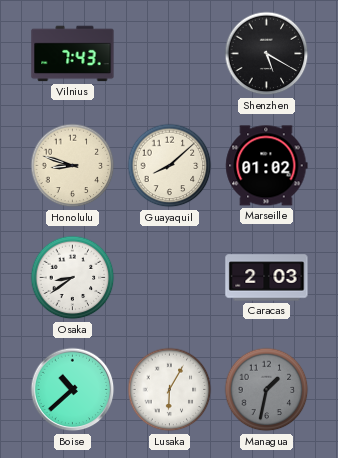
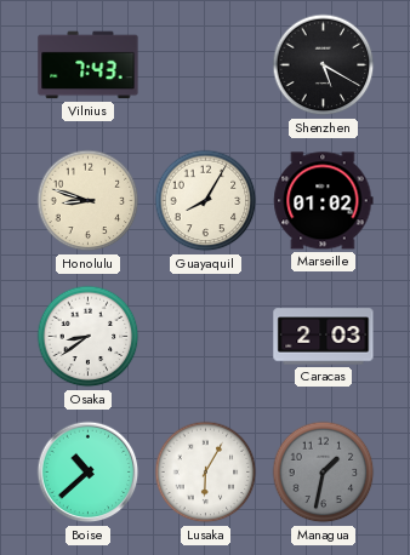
Guayaquil: 8:08 -> 8:05
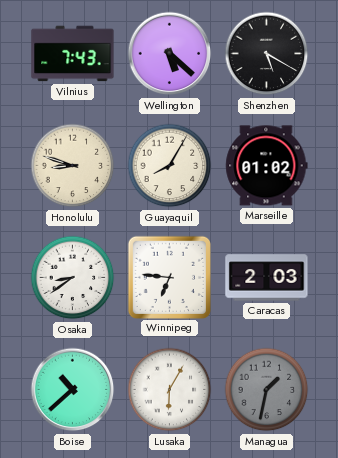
Wellington: none -> 5:22
Winnipeg: none -> 6:46
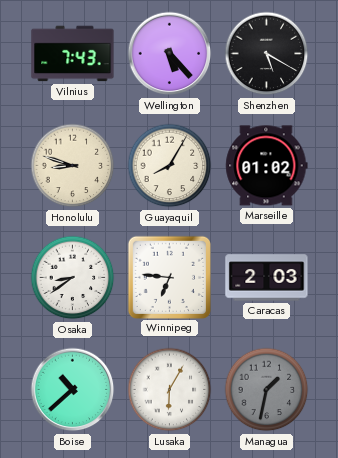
Wellington: 5:22 -> 5:23
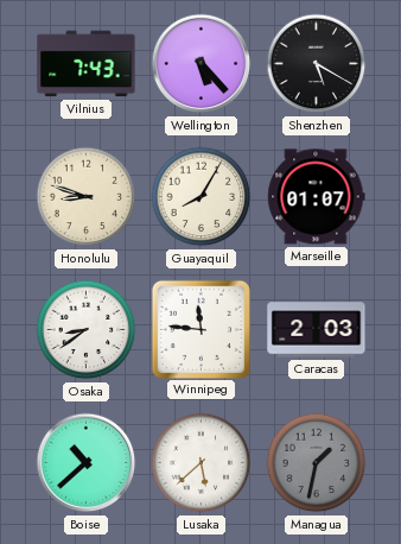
Marseille: 01:02 -> 01:07
Winnipeg: 6:46 -> 11:46
Lusaka: 6:05 -> 5:38
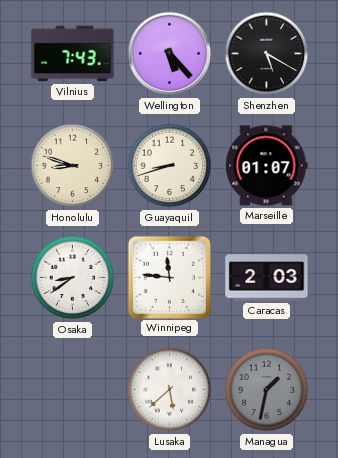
Guayaquil: 8:05 -> 8:42
Boise: 10:38 -> none
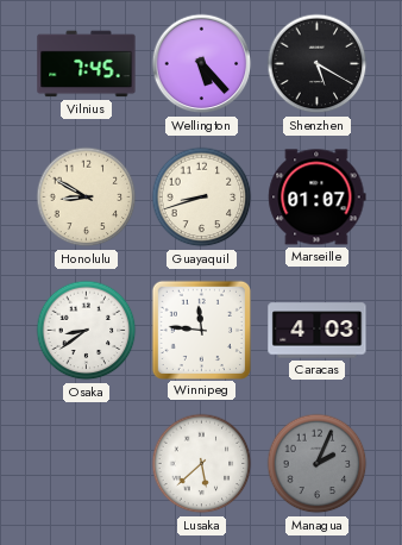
Vilnius: 7:43 -> 7:45
Honolulu: 8:48 -> 8:50
Caracas: 2:03 -> 4:03
Managua: 1:32 -> 2:04
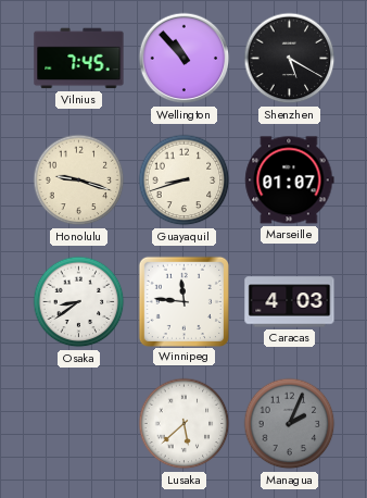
Wellington: 5:23 -> 10:53
Honolulu: 8:50 -> 9:18
